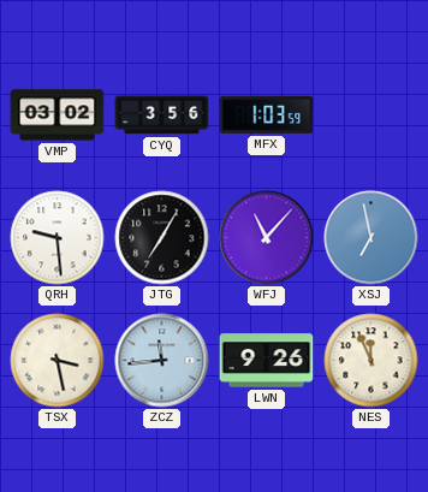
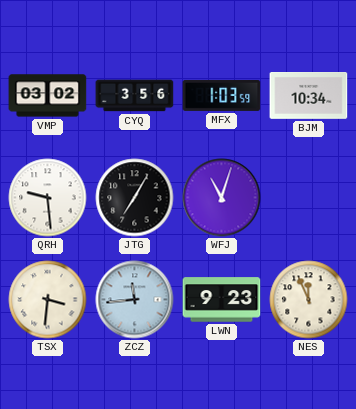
BJM: none -> 10:34
WFJ: 11:07 -> 11:03
XSJ: 6:58 -> none
TSX: 3:28 -> 3:31
LWN: 9:26 -> 9:23
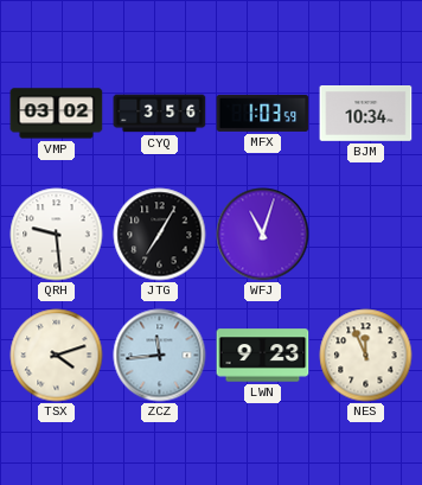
TSX: 3:31 -> 4:12
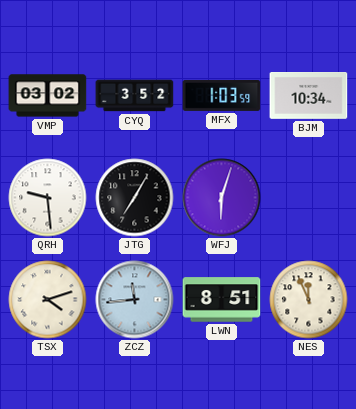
CYQ: 3:56 -> 3:52
WFJ: 11:03 -> 6:03
LWN: 9:23 -> 8:51
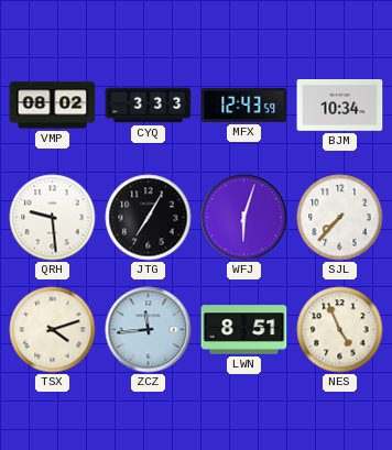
VMP: 03:02 -> 08:02
CYQ: 3:52 -> 3:33
MFX: 1:03 -> 12:43
SJL: none -> 7:37
NES: 11:56 -> 4:56
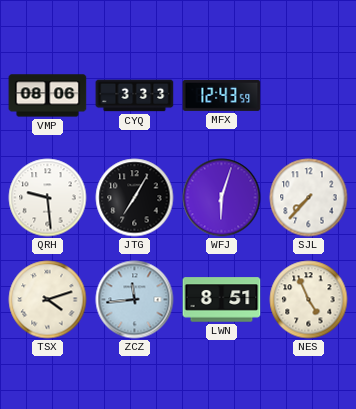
VMP: 08:02 -> 08:06
BJM: 10:34 -> none
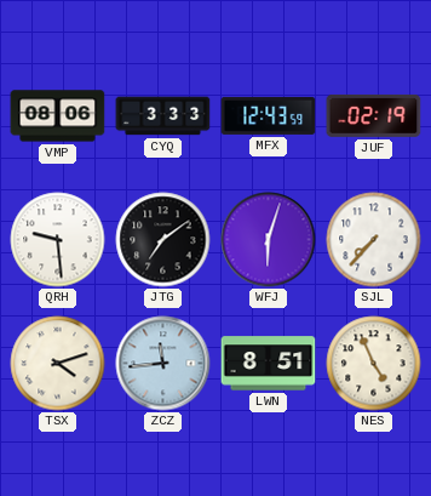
JUF: none -> 02:19
JTG: 7:05 -> 7:09
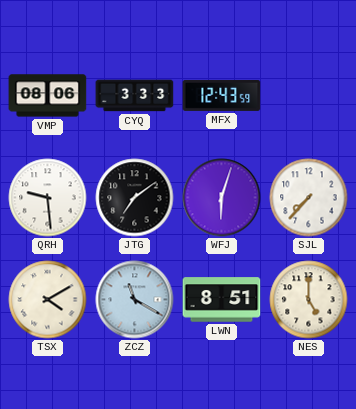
JUF: 02:19 -> none
TSX: 4:12 -> 4:10
ZCZ: 11:44 -> 11:20
NES: 4:56 -> 5:00
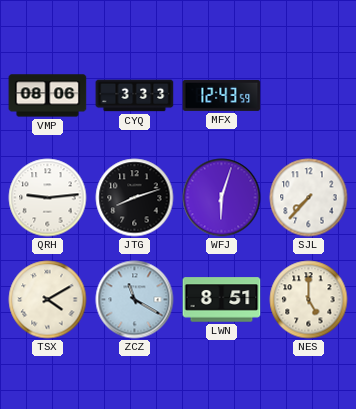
QRH: 9:29 -> 9:14
JTG: 7:09 -> 8:12
